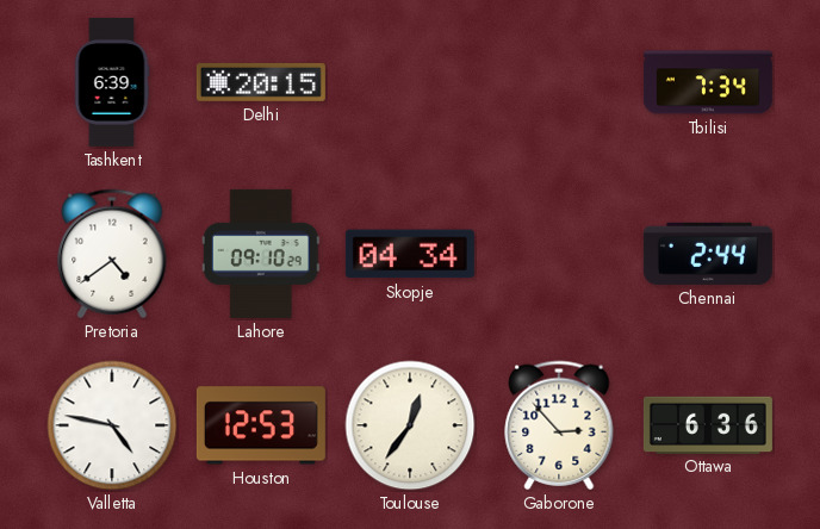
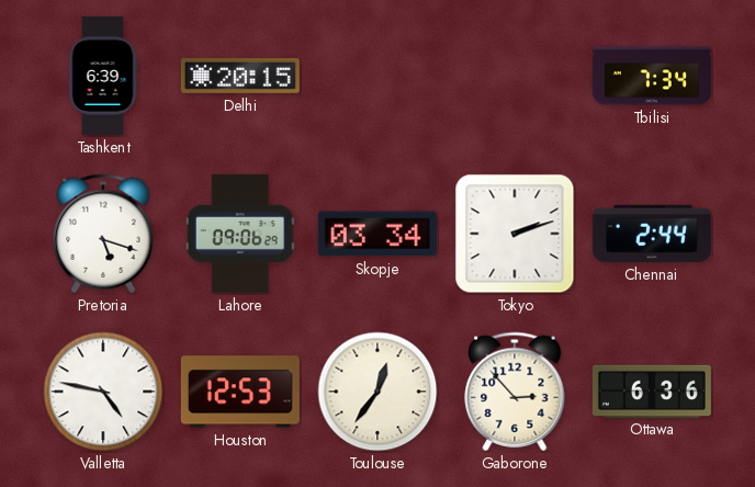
Pretoria: 4:39 -> 5:18
Lahore: 09:10 -> 09:06
Skopje: 04:34 -> 03:34
Tokyo: none -> 2:12
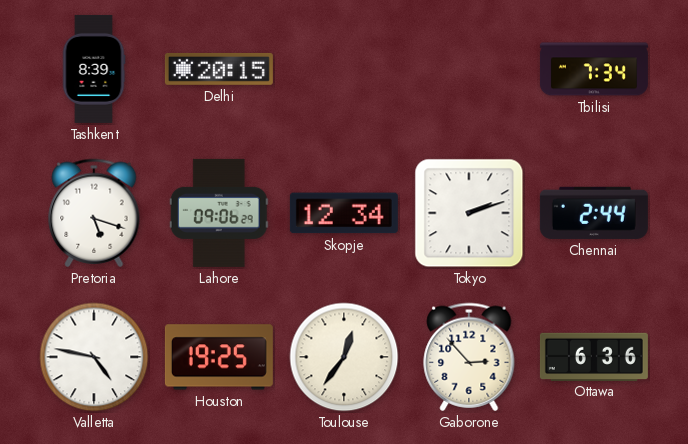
Tashkent: 6:39 -> 8:39
Skopje: 03:34 -> 12:34
Houston: 12:53 -> 19:25
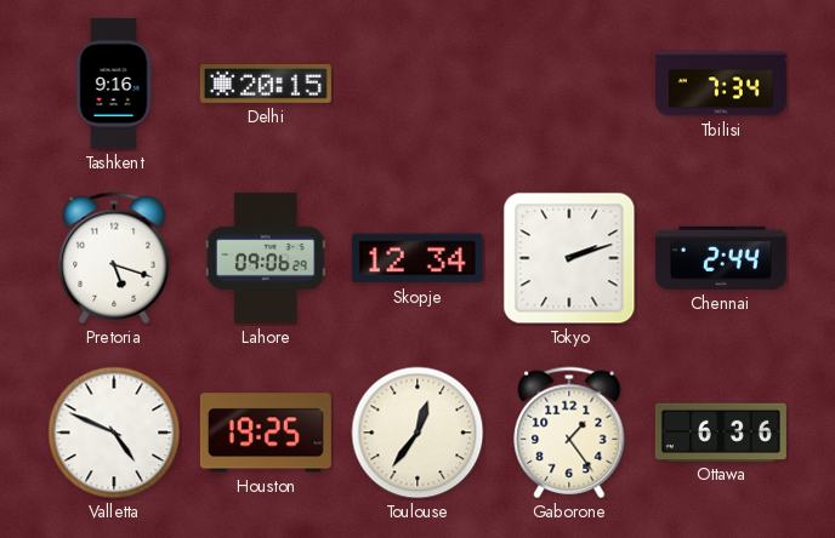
Tashkent: 8:39 -> 9:16
Valletta: 4:47 -> 4:49
Gaborone: 2:53 -> 1:24
